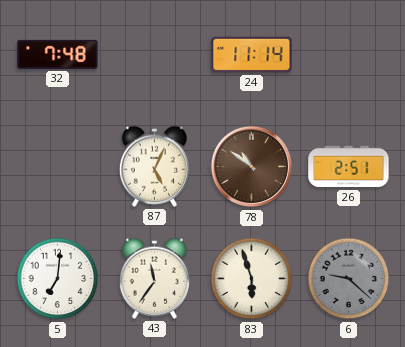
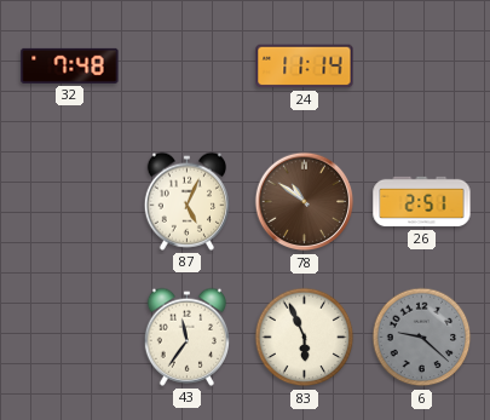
5: 7:01 -> none
83: 5:57 -> 5:56
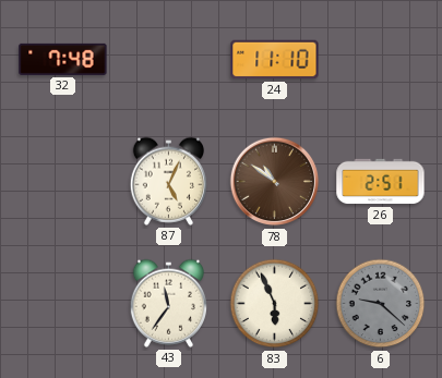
24: 11:14 -> 11:10
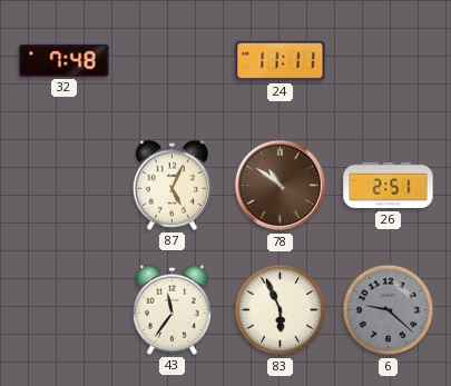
24: 11:10 -> 11:11
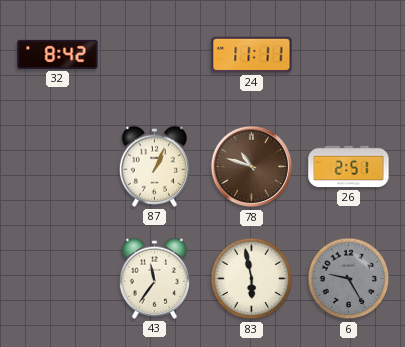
32: 7:48 -> 8:42
87: 5:04 -> 1:04
78: 10:51 -> 10:48
83: 5:56 -> 5:58
6: 9:22 -> 9:25
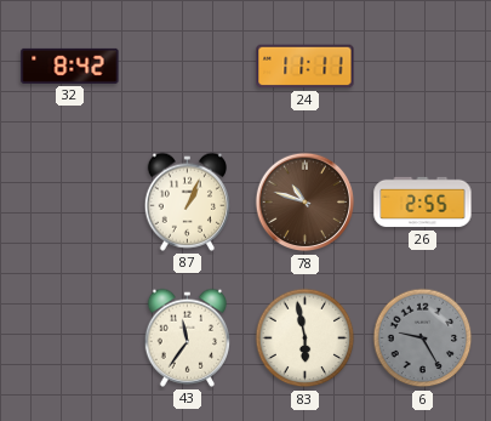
26: 2:51 -> 2:55
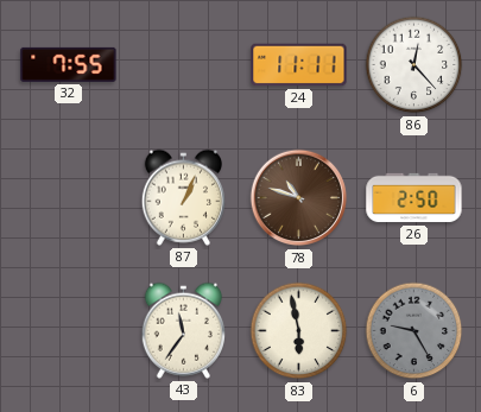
32: 8:42 -> 7:55
86: none -> 12:23
26: 2:55 -> 2:50
